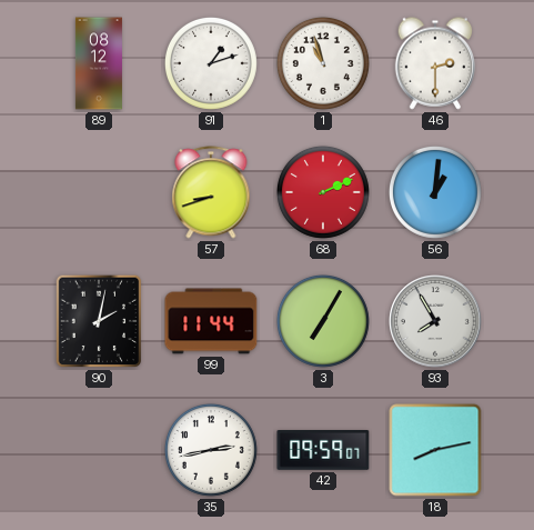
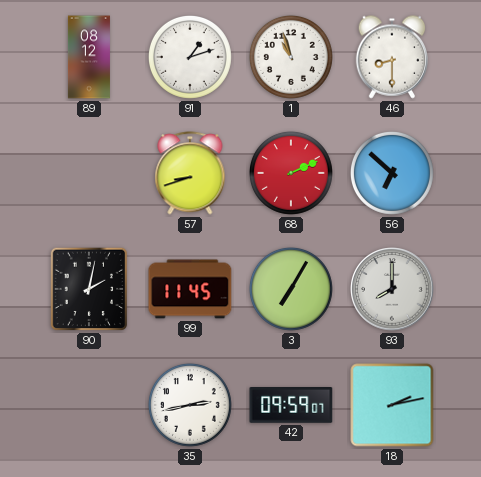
46: 2:30 -> 8:30
56: 1:01 -> 6:52
99: 11:44 -> 11:45
93: 7:55 -> 8:00
18: 8:13 -> 2:13
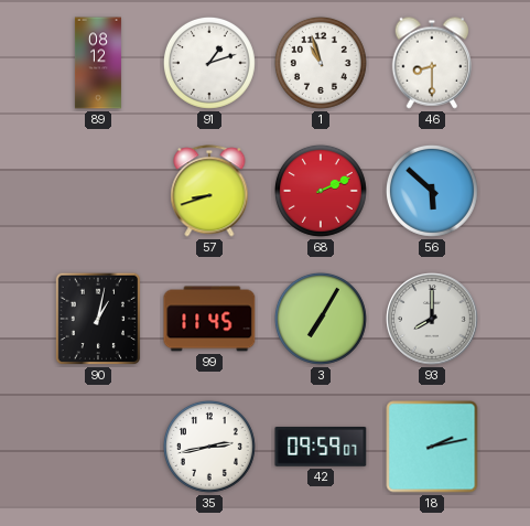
56: 6:52 -> 5:52
90: 2:02 -> 1:02
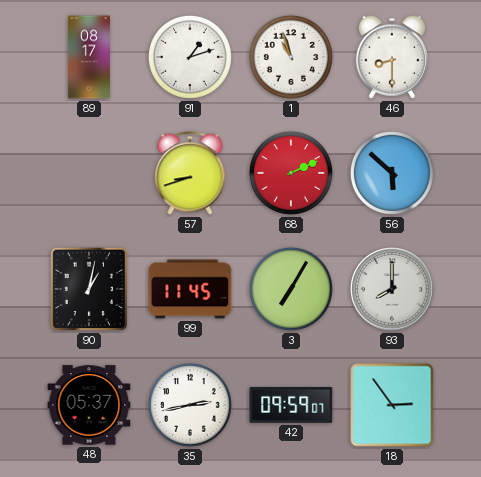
89: 08:12 -> 08:17
48: none -> 05:37
18: 2:13 -> 2:54
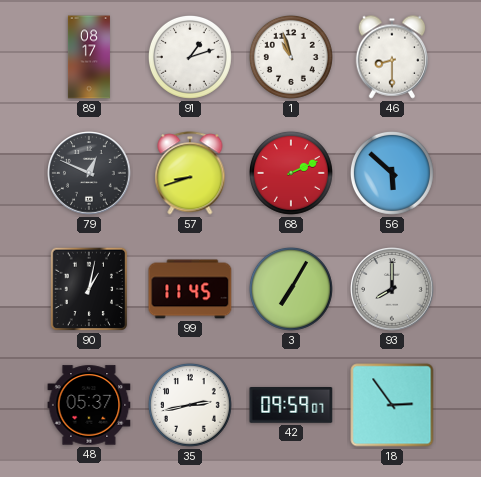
79: none -> 12:49
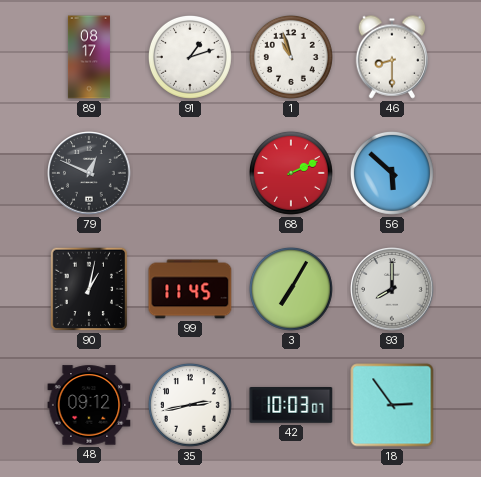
57: 8:42 -> none
48: 05:37 -> 09:12
42: 09:59 -> 10:03
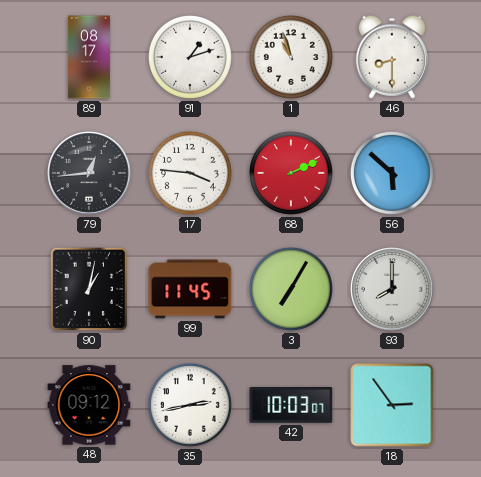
79: 12:49 -> 12:44
17: none -> 3:46
